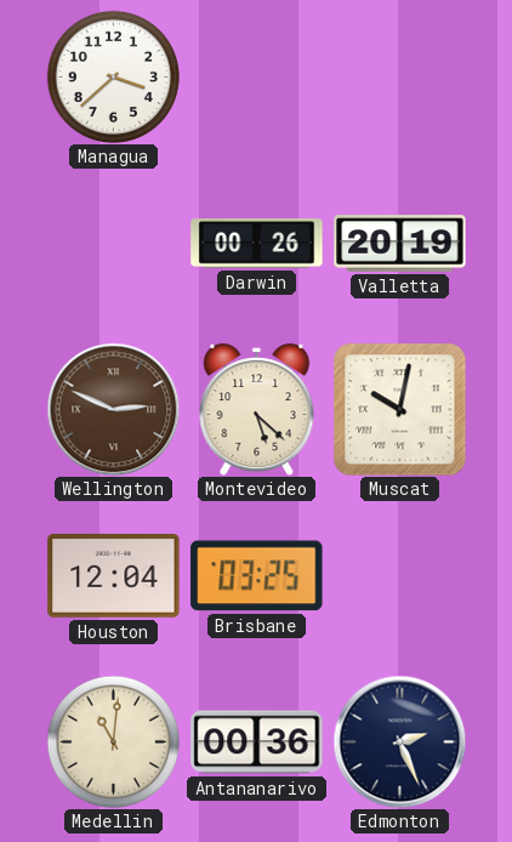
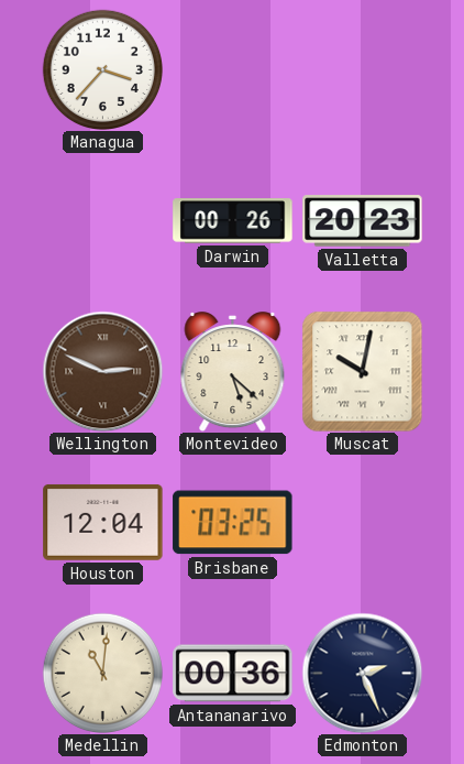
Managua: 3:38 -> 3:37
Valletta: 20:19 -> 20:23
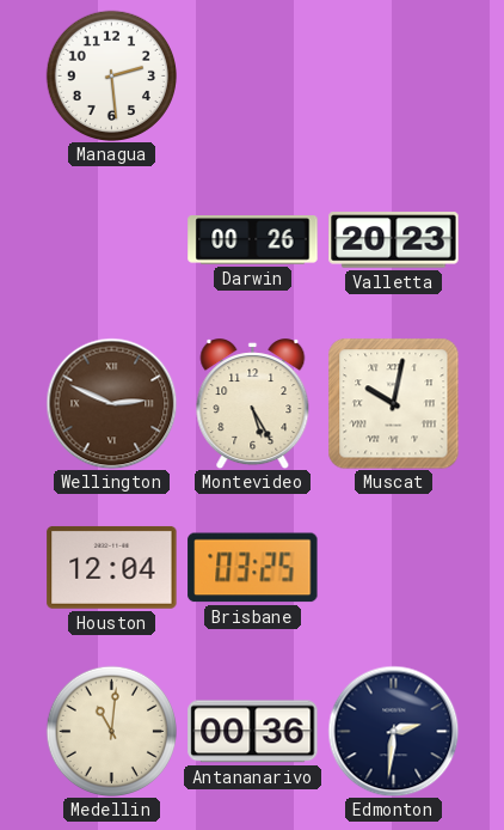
Managua: 3:37 -> 2:29
Montevideo: 5:22 -> 5:25
Edmonton: 2:26 -> 2:31
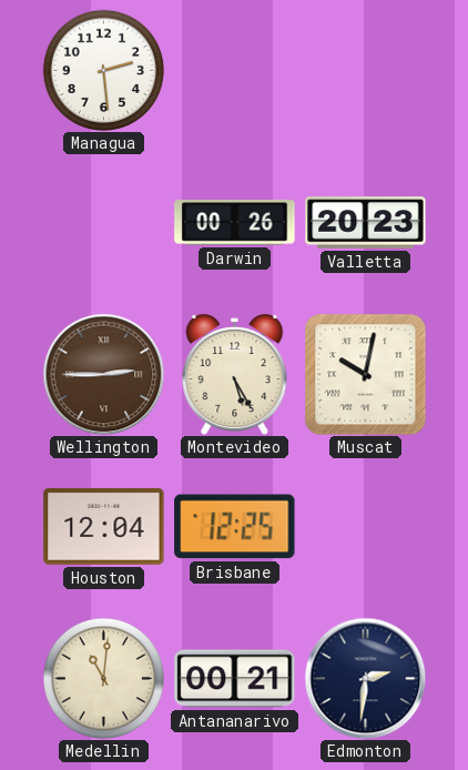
Wellington: 2:49 -> 2:45
Brisbane: 03:25 -> 12:25
Antananarivo: 00:36 -> 00:21
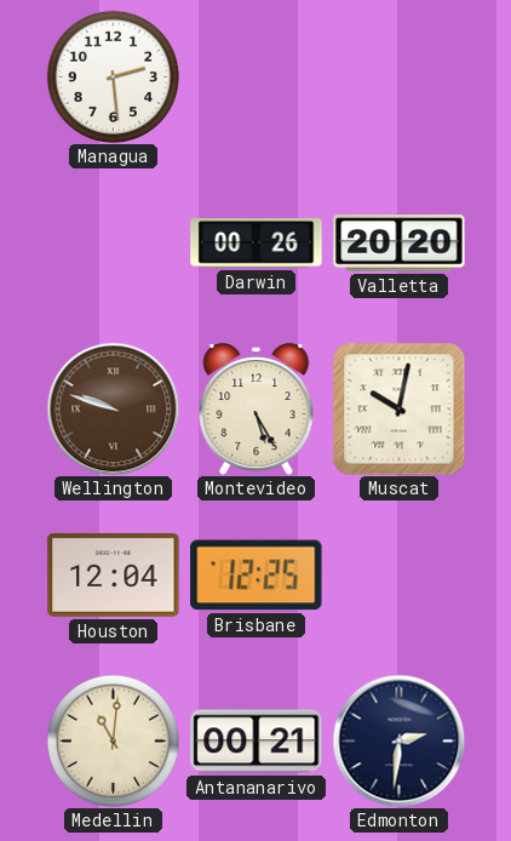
Valletta: 20:23 -> 20:20
Wellington: 2:45 -> 9:48
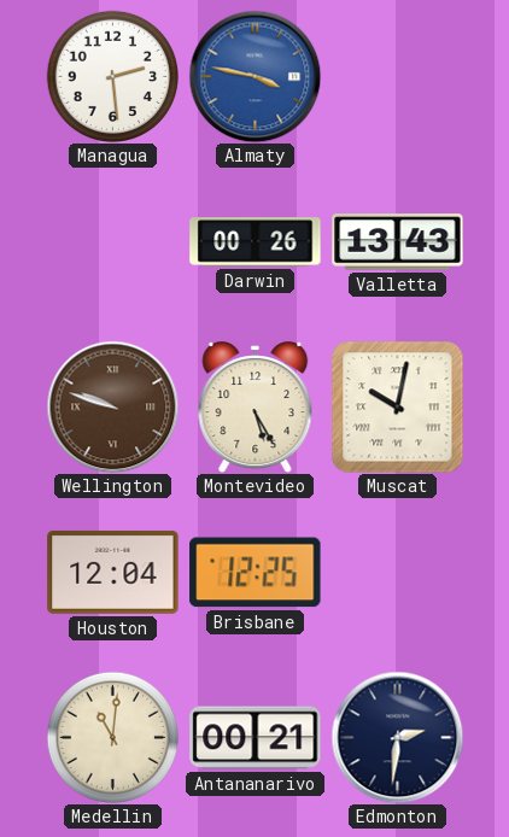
Almaty: none -> 3:47
Valletta: 20:20 -> 13:43
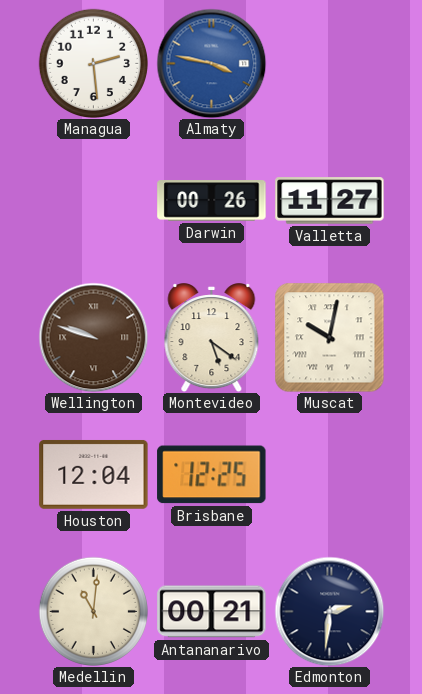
Valletta: 13:43 -> 11:27
Montevideo: 5:25 -> 5:21
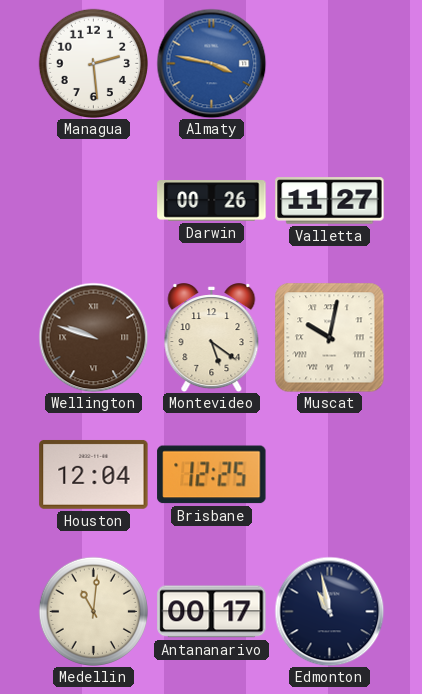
Antananarivo: 00:21 -> 00:17
Edmonton: 2:31 -> 10:58
